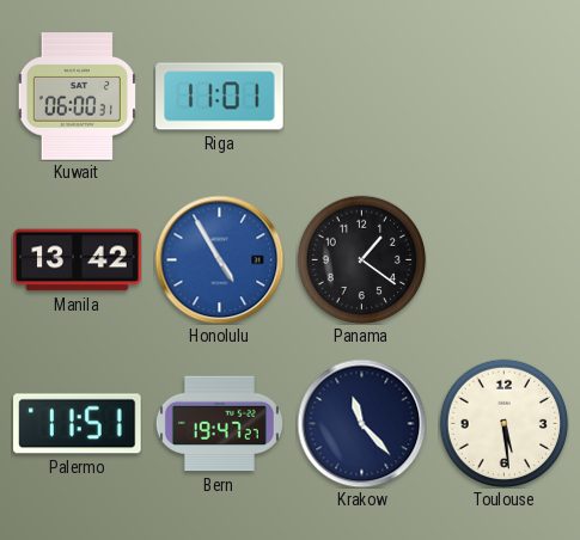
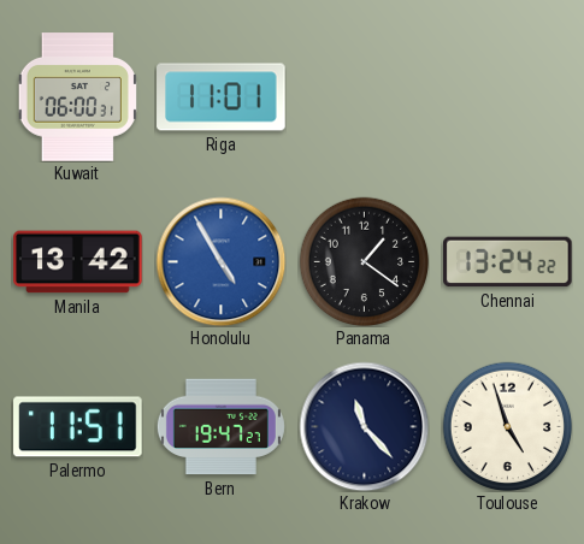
Chennai: none -> 13:24
Toulouse: 5:29 -> 4:57
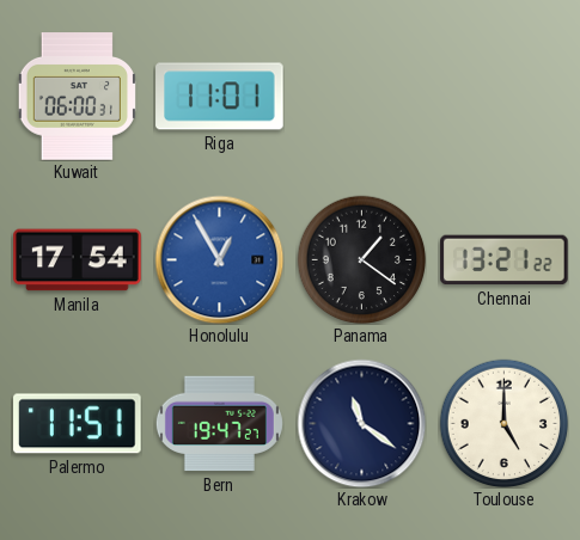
Manila: 13:42 -> 17:54
Honolulu: 4:55 -> 12:55
Chennai: 13:24 -> 13:21
Krakow: 11:23 -> 11:21
Toulouse: 4:57 -> 5:00
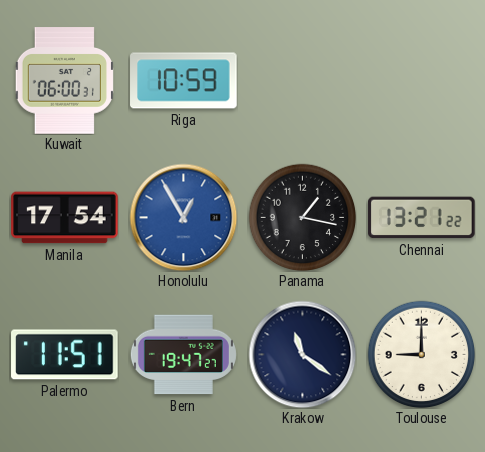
Riga: 11:01 -> 10:59
Panama: 1:21 -> 1:17
Toulouse: 5:00 -> 9:00
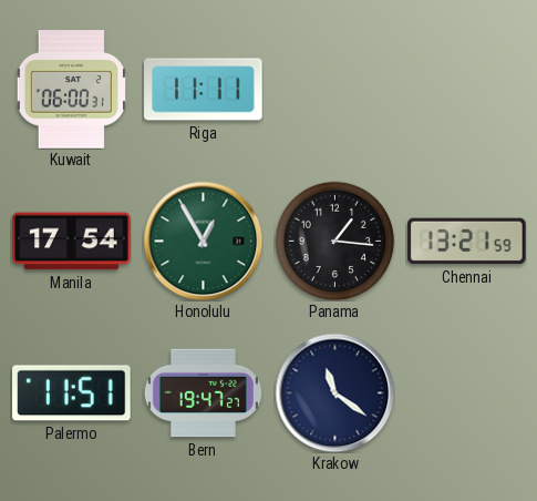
Riga: 10:59 -> 11:11
Honolulu dial: blue -> green
Panama: 1:17 -> 1:16
Chennai: 13:21:22 -> 13:21:59
Toulouse: 9:00 -> none
